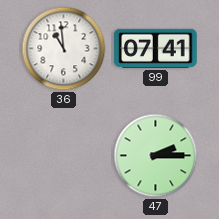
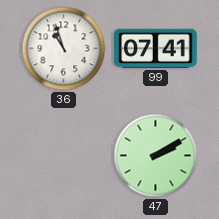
36: 10:59 -> 10:57
47: 2:15 -> 2:10
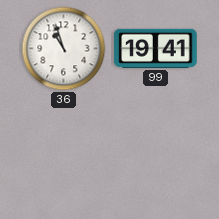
99: 07:41 -> 19:41
47: 2:10 -> none
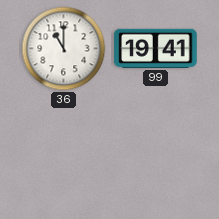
36: 10:57 -> 11:00
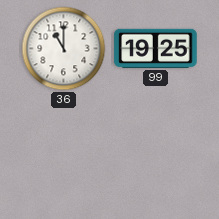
99: 19:41 -> 19:25
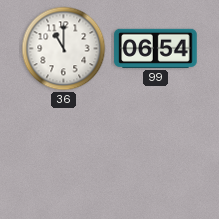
99: 19:25 -> 06:54
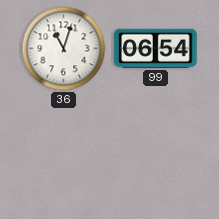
36: 11:00 -> 11:03
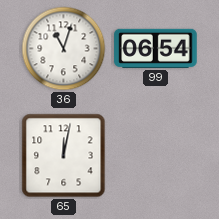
65: none -> 12:02
